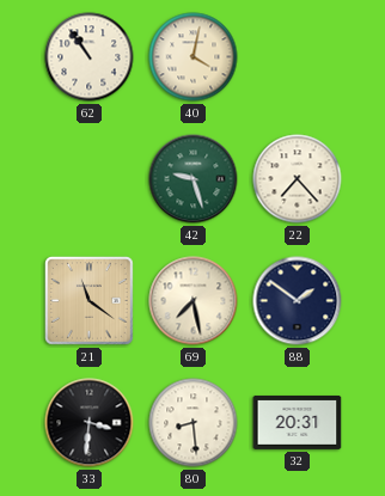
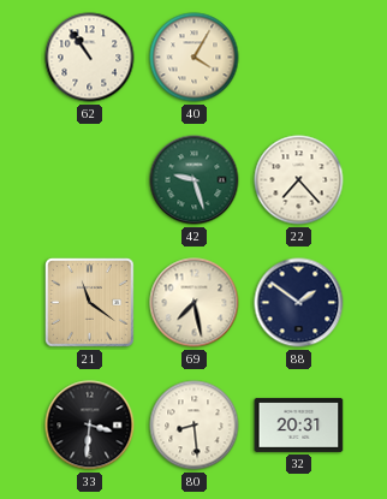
40: 4:02 -> 4:05
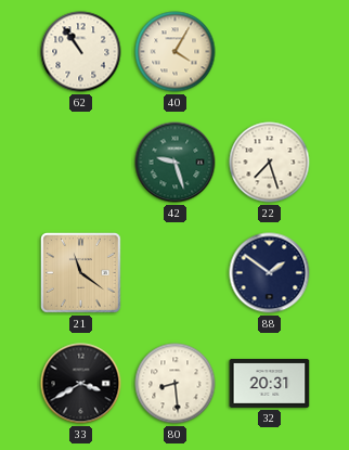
22: 7:23 -> 7:27
69: 7:28 -> none
33: 3:31 -> 3:40
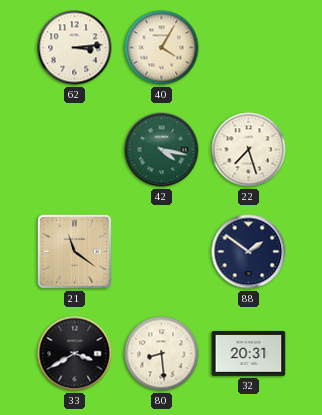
62: 10:54 -> 3:14
42: 9:27 -> 4:17
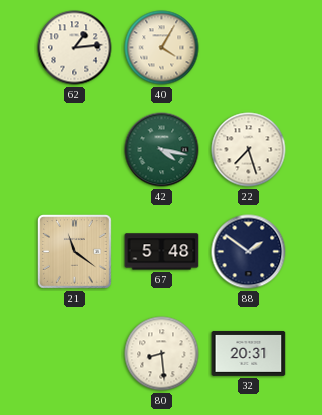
62: 3:14 -> 1:14
67: none -> 5:48
33: 3:40 -> none
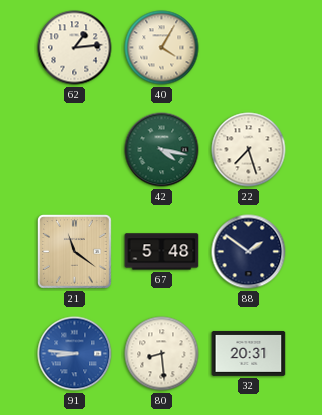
91: none -> 8:46
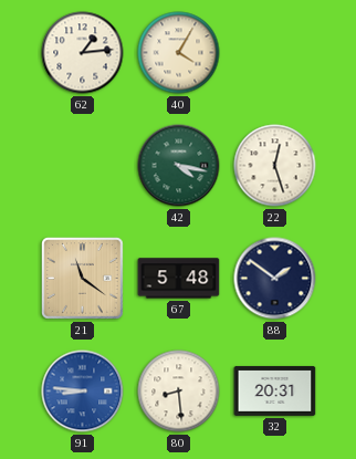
22: 7:27 -> 12:27
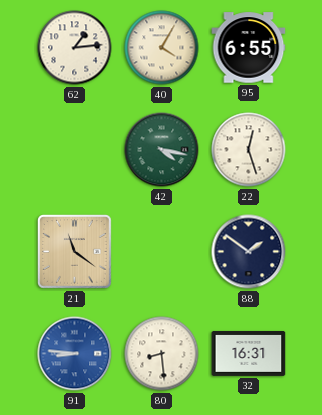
95: none -> 6:55
67: 5:48 -> none
32: 20:31 -> 16:31
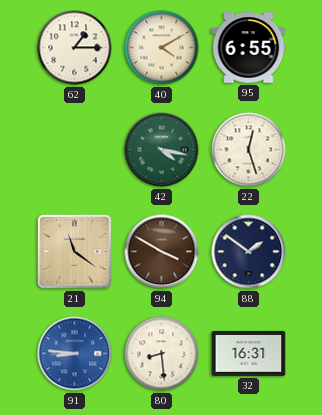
62: 1:14 -> 1:15
40: 4:05 -> 4:10
94: none -> 3:50
